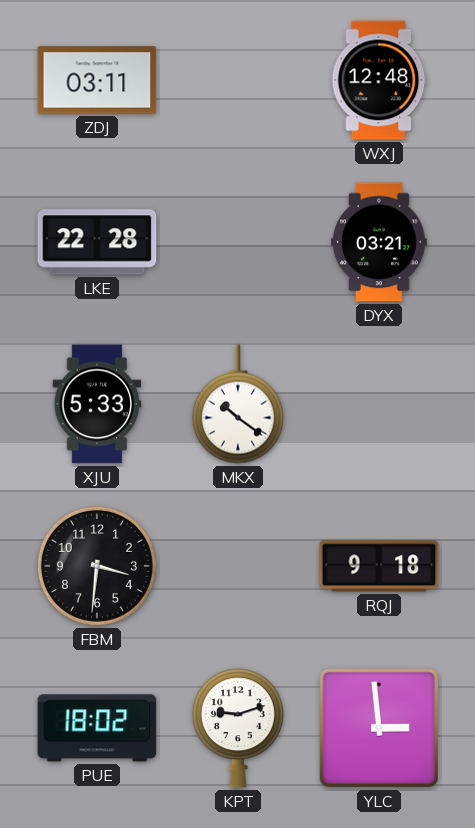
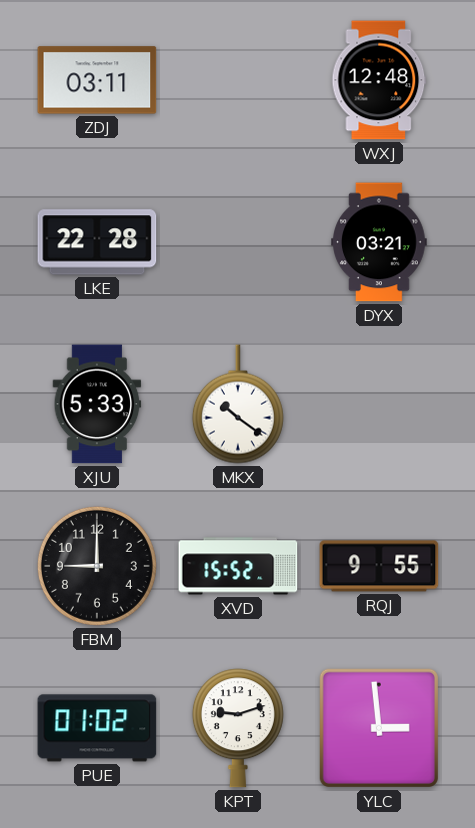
FBM: 3:31 -> 9:00
XVD: none -> 15:52
RQJ: 9:18 -> 9:55
PUE: 18:02 -> 01:02
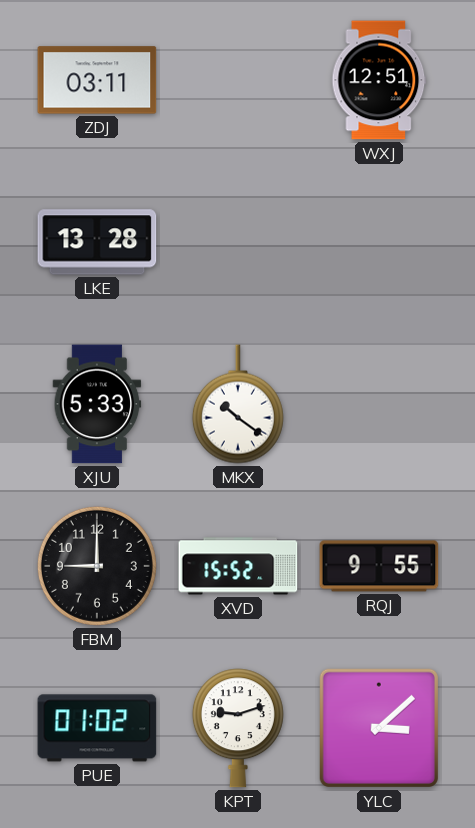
WXJ: 12:48 -> 12:51
LKE: 22:28 -> 13:28
DYX: 03:21 -> none
YLC: 2:59 -> 3:08
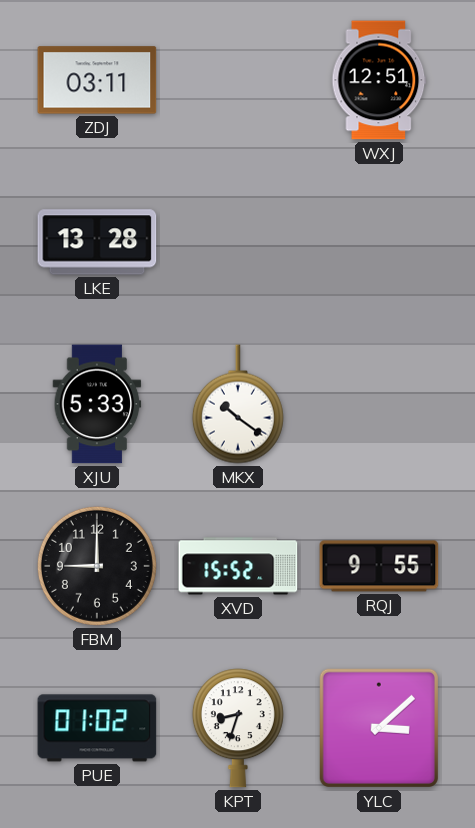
KPT: 9:12 -> 8:33
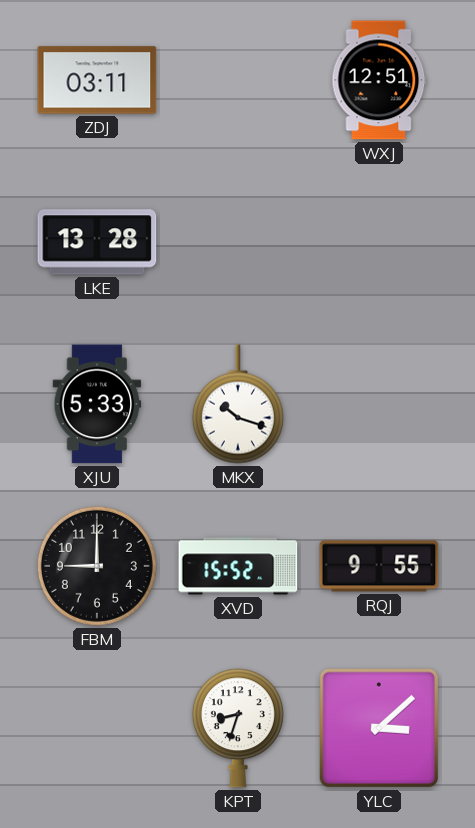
MKX: 10:21 -> 10:18
PUE: 01:02 -> none
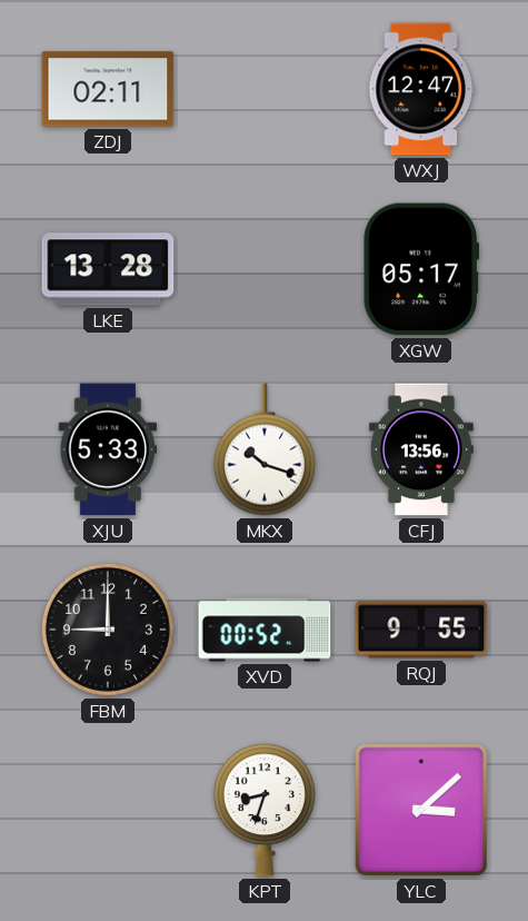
ZDJ: 03:11 -> 02:11
WXJ: 12:51 -> 12:47
XGW: none -> 05:17
CFJ: none -> 13:56
XVD: 15:52 -> 00:52
